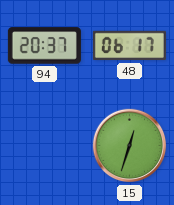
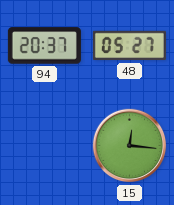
48: 06:17 -> 05:27
15: 12:33 -> 12:16
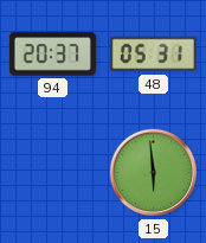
48: 05:27 -> 05:31
15: 12:16 -> 5:59
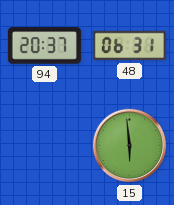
48: 05:31 -> 06:31
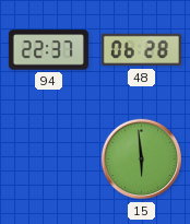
94: 20:37 -> 22:37
48: 06:31 -> 06:28
